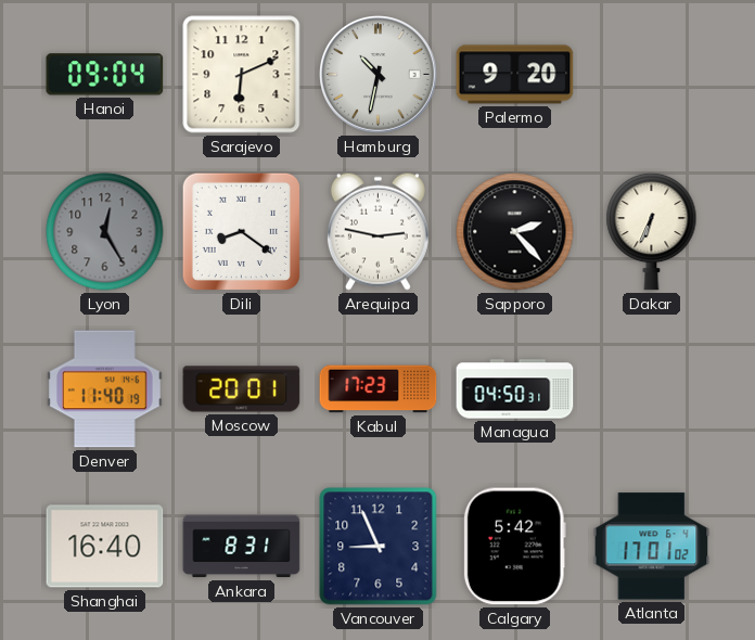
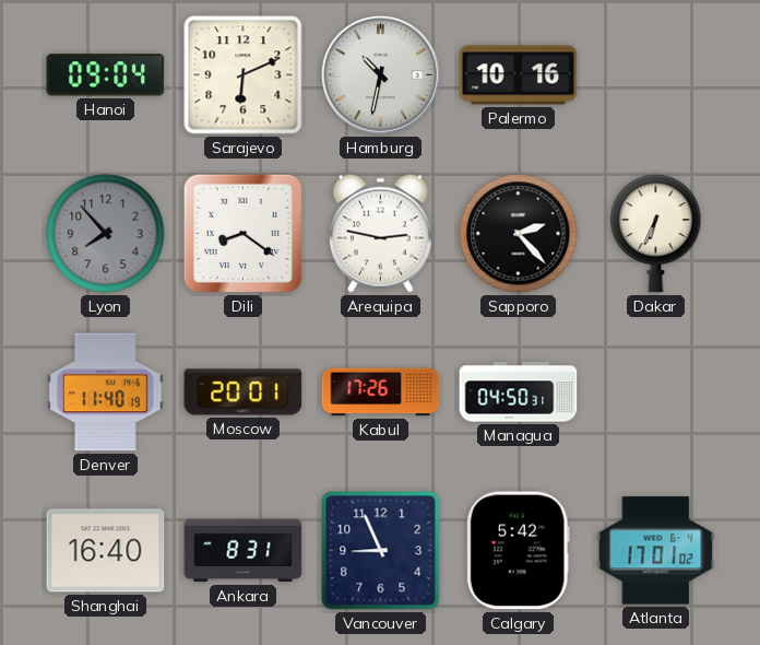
Palermo: 9:20 -> 10:16
Lyon: 12:25 -> 7:53
Kabul: 17:23 -> 17:26
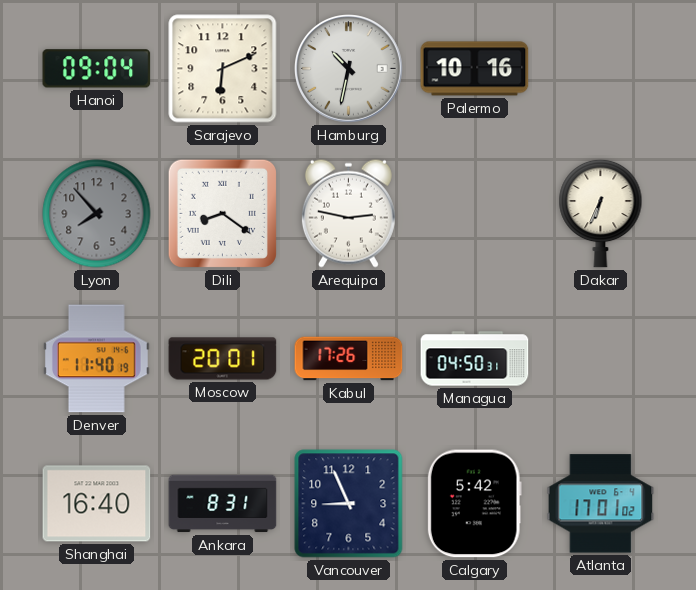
Sapporo: 2:23 -> none
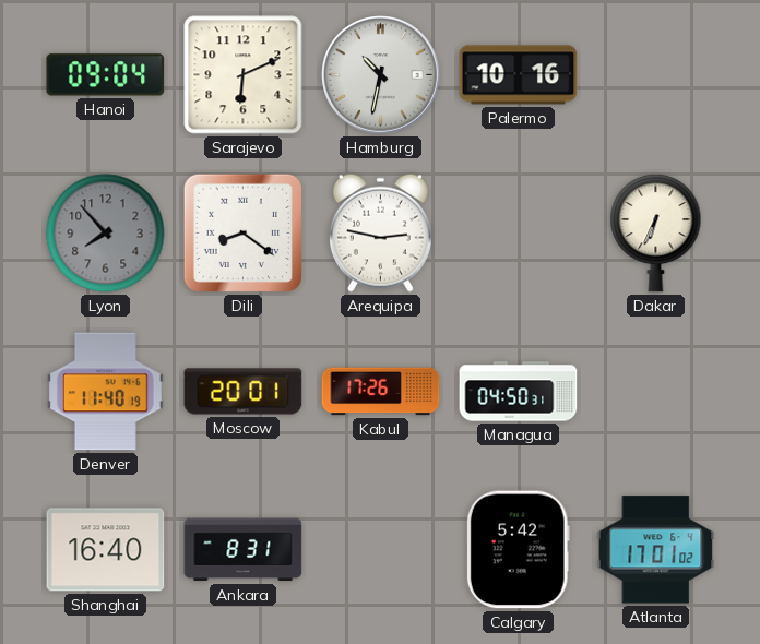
Vancouver: 8:56 -> none
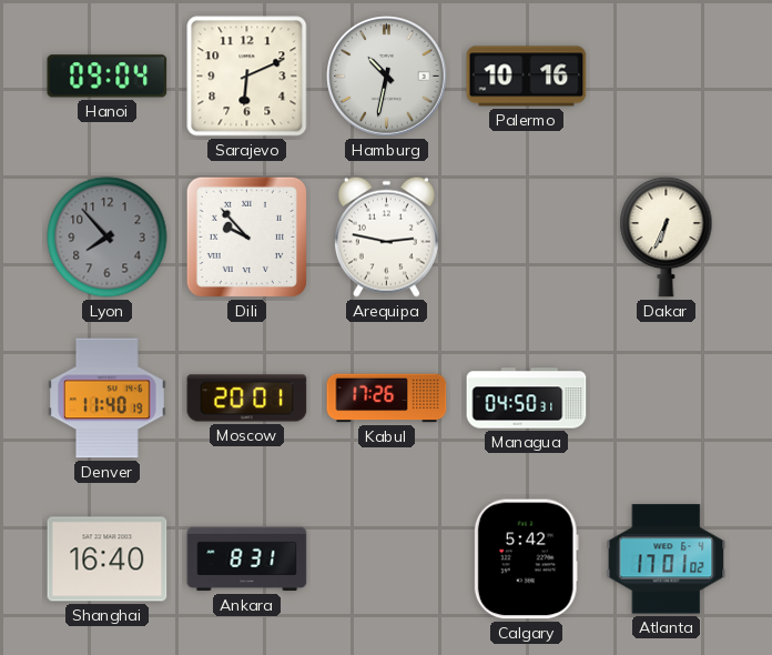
Dili: 8:21 -> 9:53
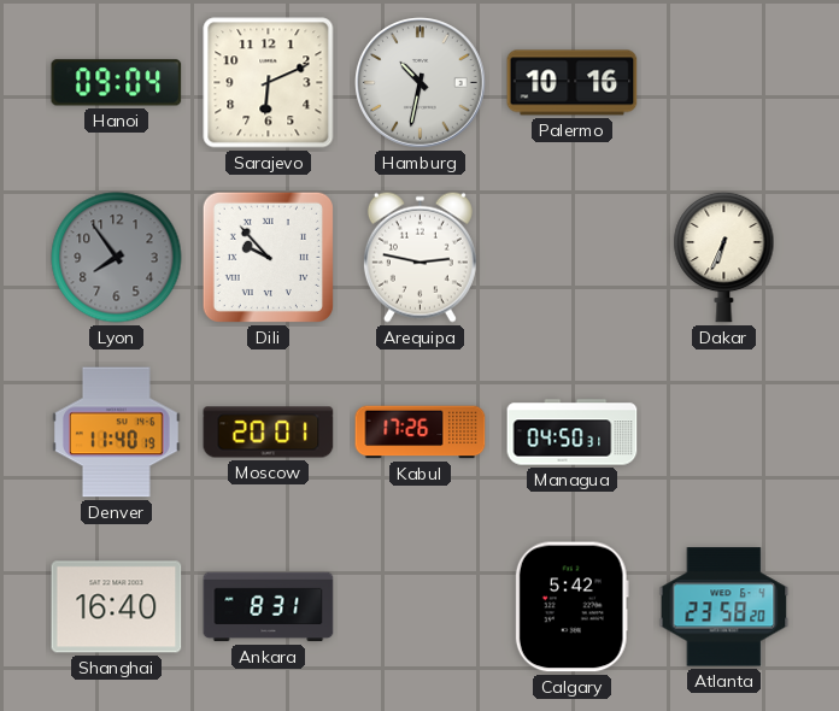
Lyon: 7:53 -> 7:54
Atlanta: 17:01 -> 23:58
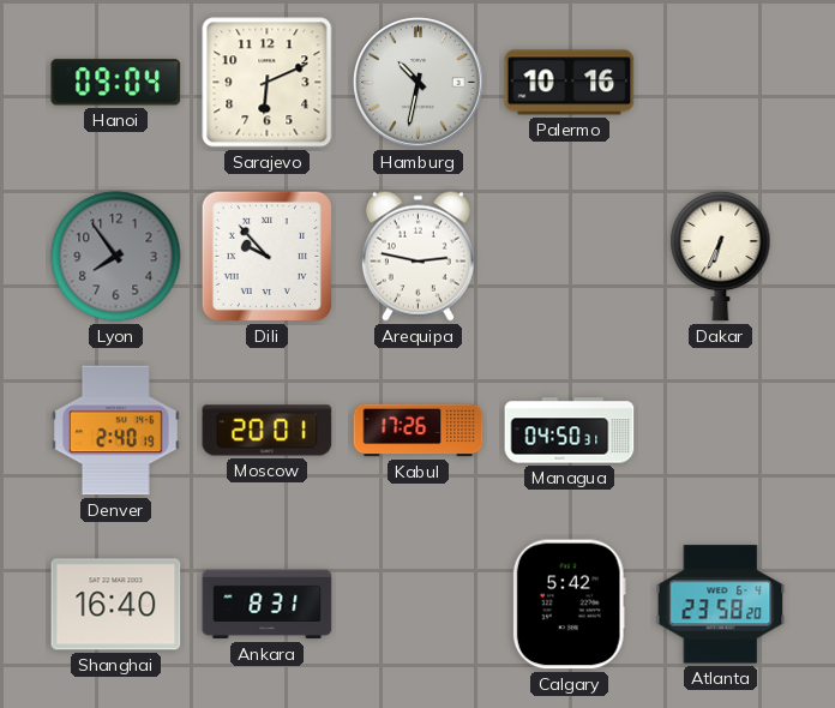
Denver: 11:40 -> 2:40
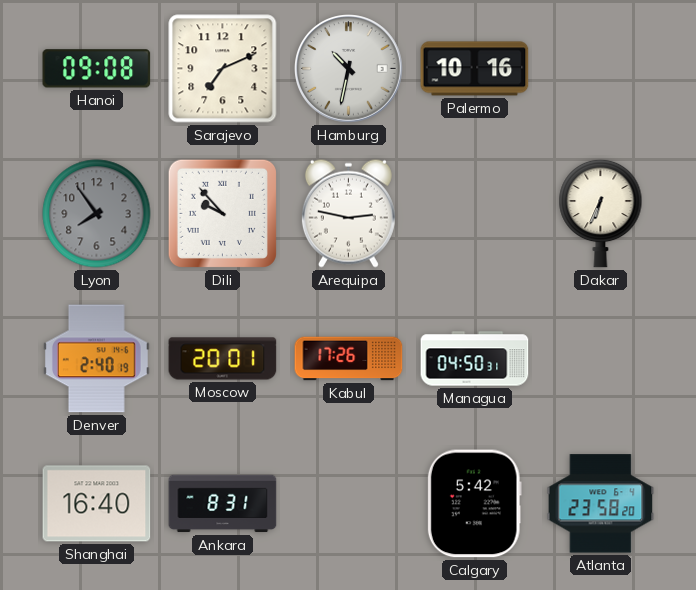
Hanoi: 09:04 -> 09:08
Sarajevo: 6:11 -> 7:11
